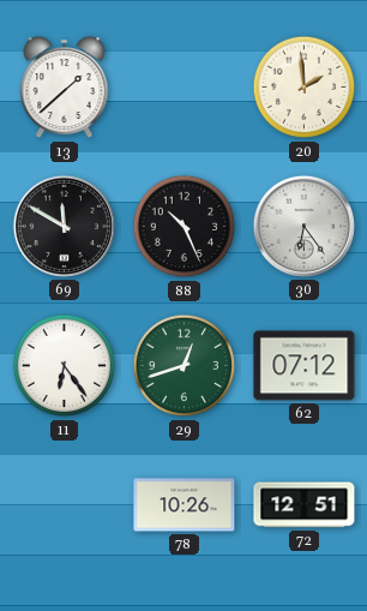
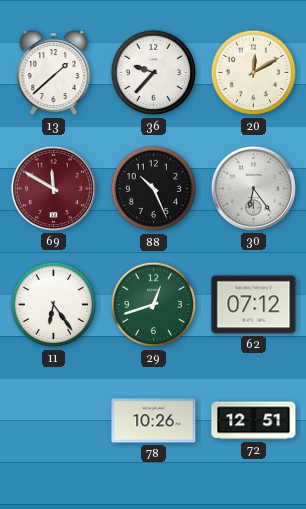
36: none -> 9:37
20: 1:59 -> 12:10
69 dial: black -> burgundy
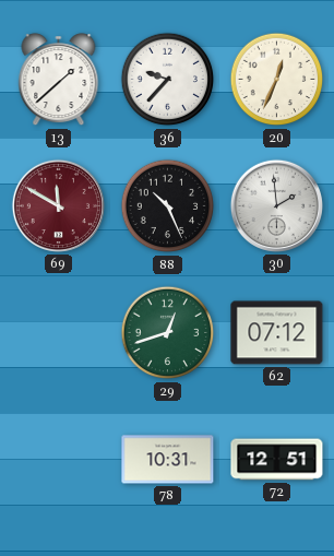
20: 12:10 -> 12:34
30: 6:24 -> 1:59
11: 6:24 -> none
78: 10:26 -> 10:31
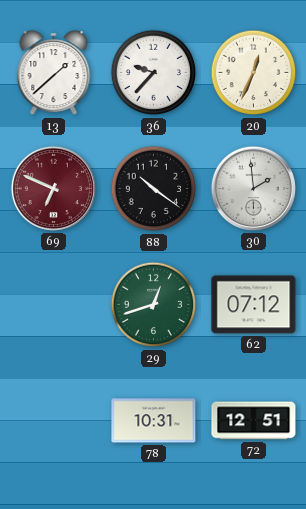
69: 11:50 -> 6:49
88: 10:26 -> 10:21
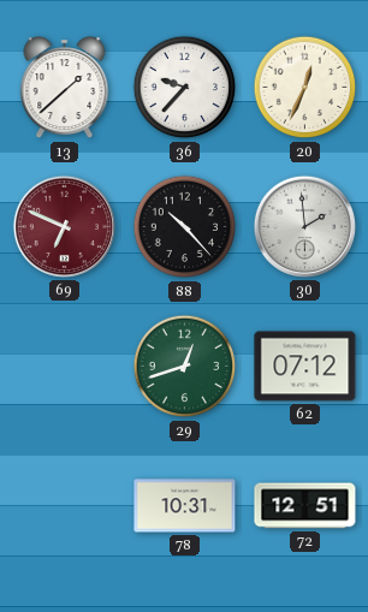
88: 10:21 -> 10:23
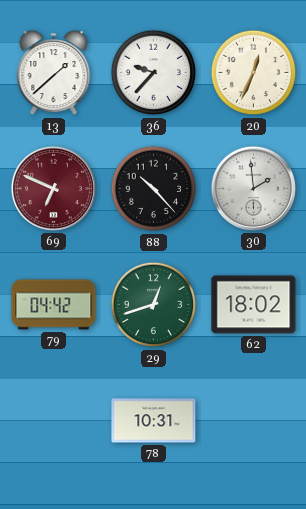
79: none -> 04:42
62: 07:12 -> 18:02
72: 12:51 -> none
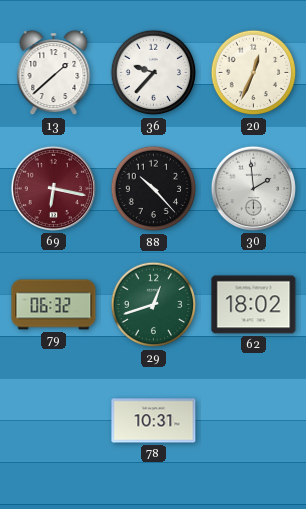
69: 6:49 -> 6:17
79: 04:42 -> 06:32
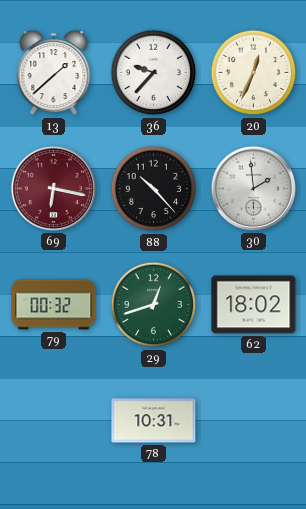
79: 06:32 -> 00:32
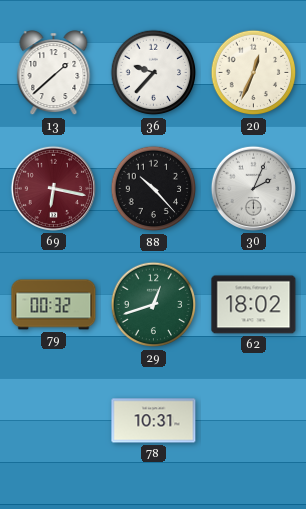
30: 1:59 -> 2:04
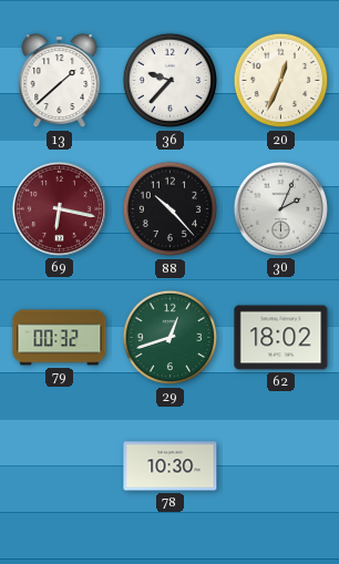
78: 10:31 -> 10:30
